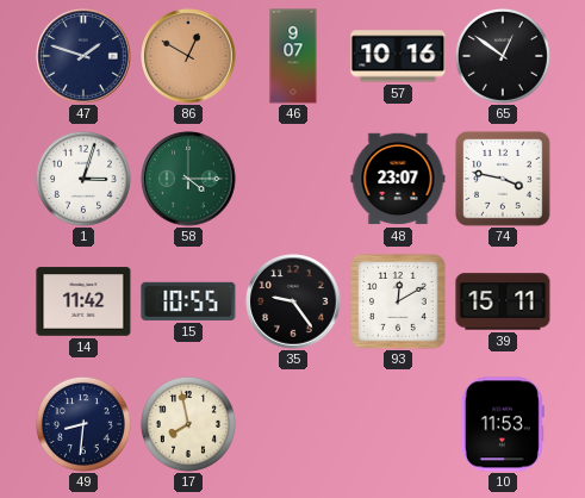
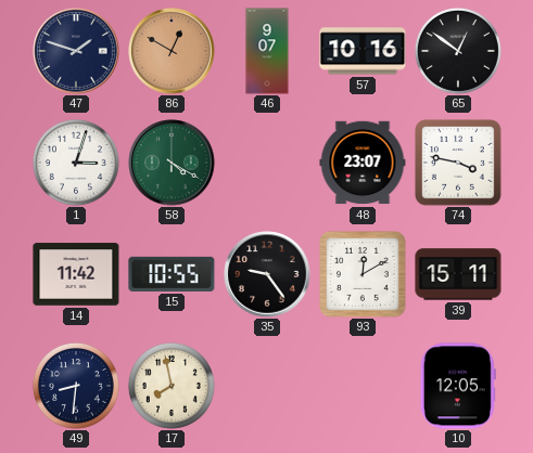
58: 4:15 -> 4:20
10: 11:53 -> 12:05
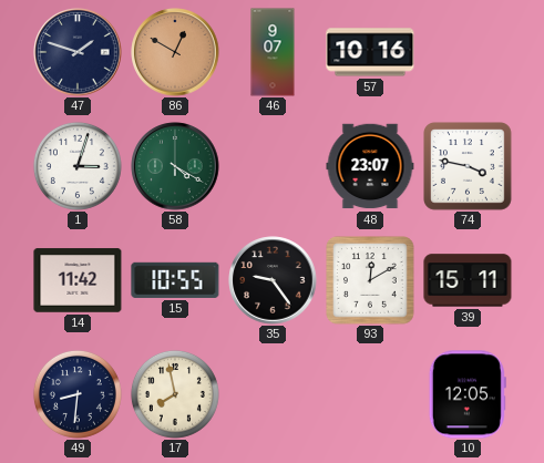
65: 12:51 -> none
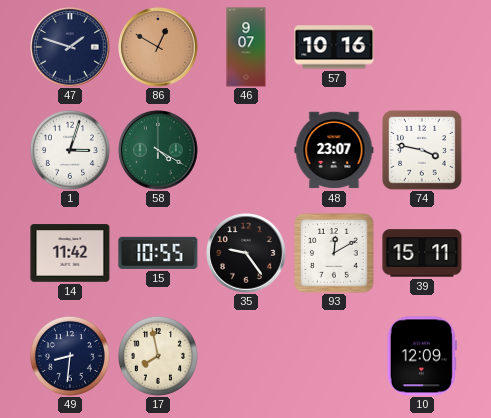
10: 12:05 -> 12:09
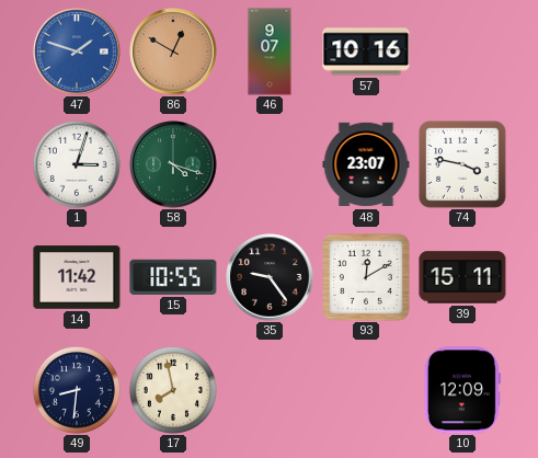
47 dial: navy -> blue
58: 4:20 -> 4:18
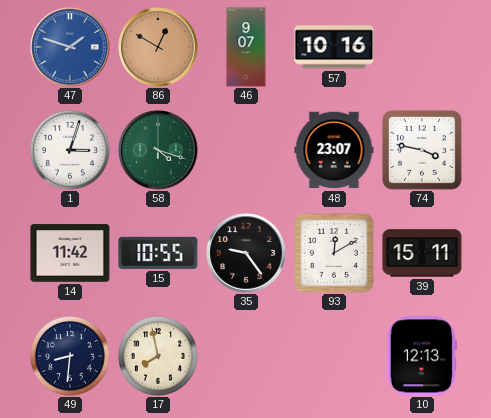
10: 12:09 -> 12:13
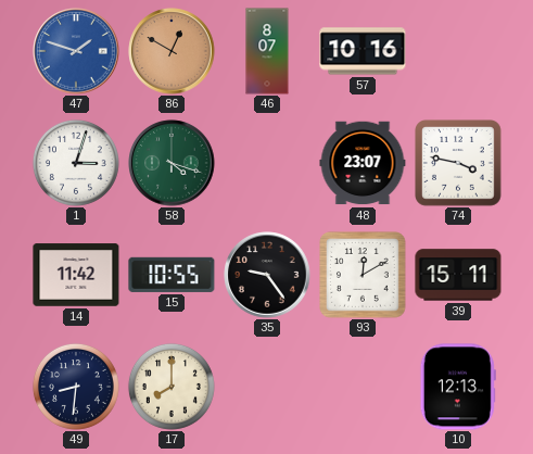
46: 9:07 -> 8:07
17: 7:58 -> 8:00
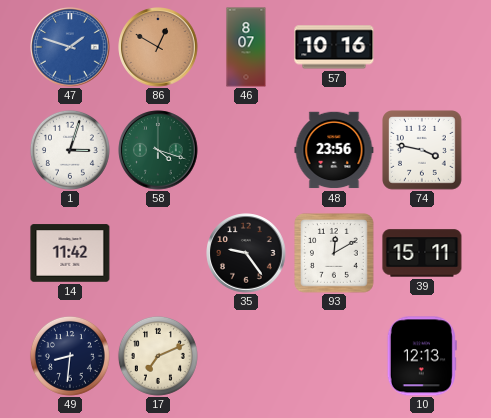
48: 23:07 -> 23:56
15: 10:55 -> none
17: 8:00 -> 7:11
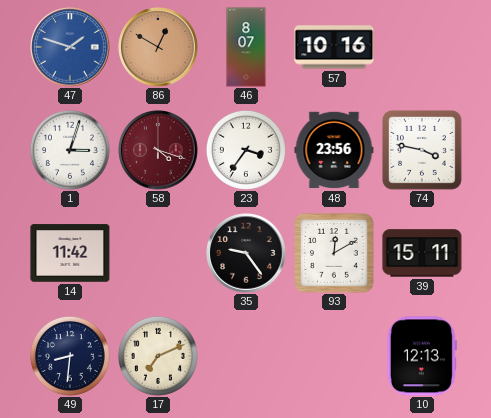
58 dial: green -> burgundy
23: none -> 3:36
